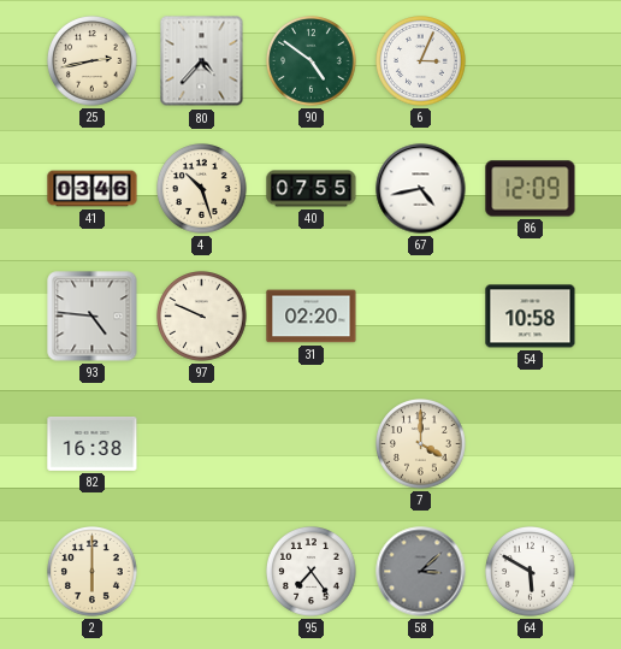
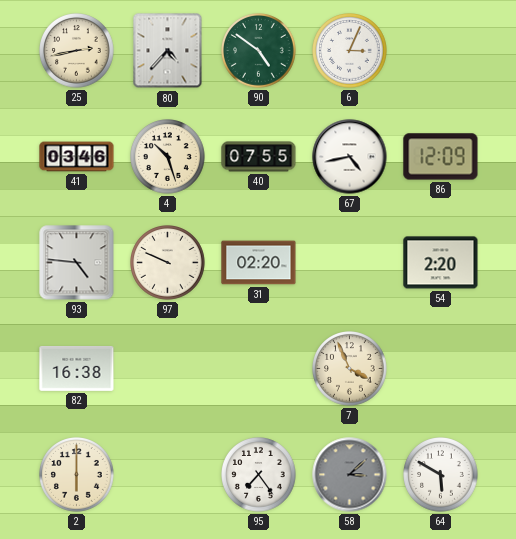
54: 10:58 -> 2:20
7: 4:00 -> 3:56
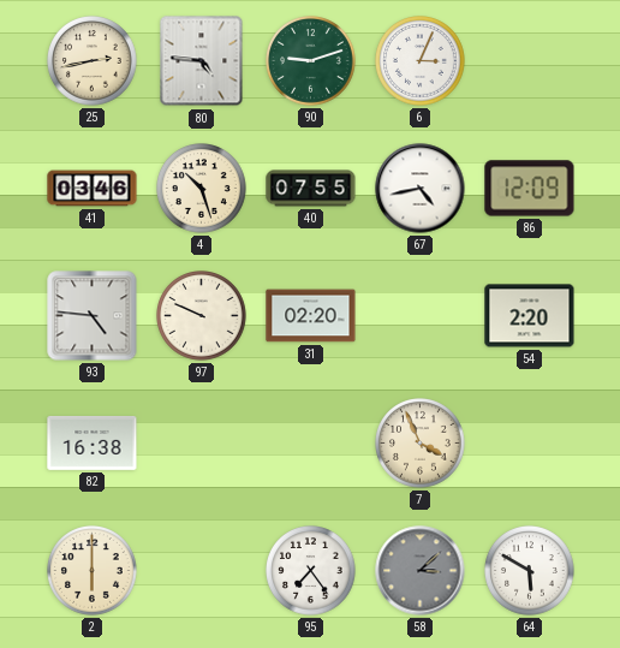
80: 4:37 -> 4:46
90: 4:51 -> 9:12
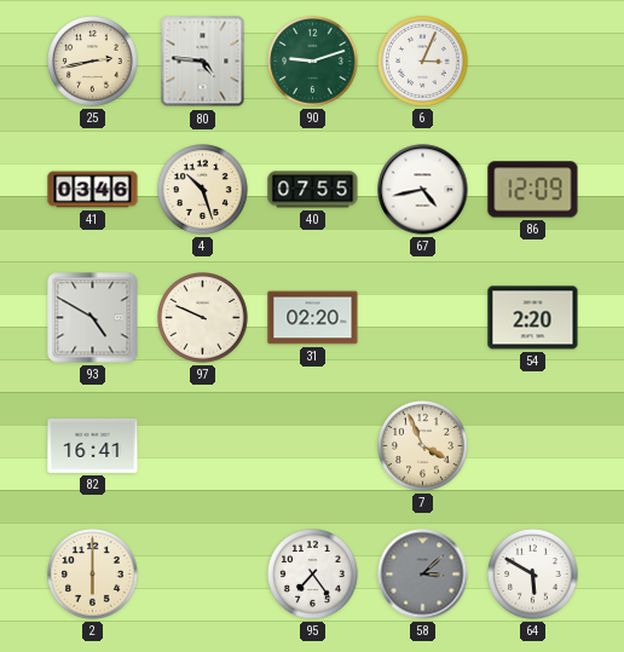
93: 4:46 -> 4:50
82: 16:38 -> 16:41
